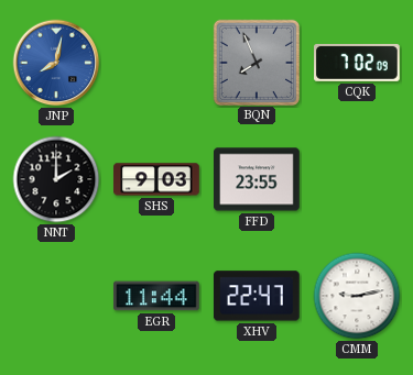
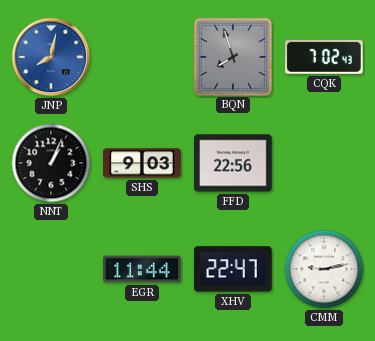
BQN: 7:56 -> 7:57
CQK: 7:02:09 -> 7:02:43
NNT: 2:00 -> 1:04
FFD: 23:55 -> 22:56
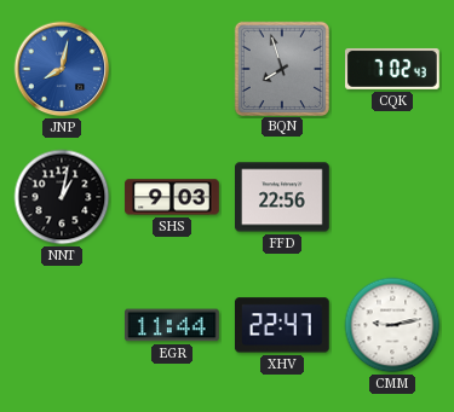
NNT: 1:04 -> 1:02
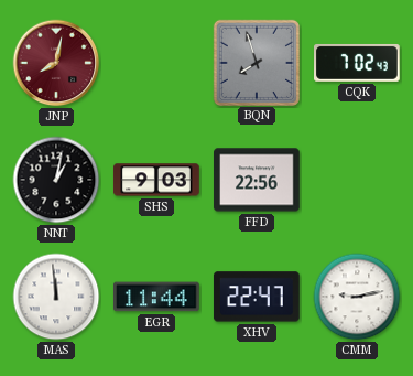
JNP dial: blue -> burgundy
MAS: none -> 11:59
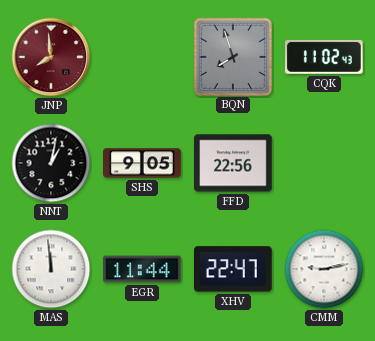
JNP: 8:02 -> 7:59
CQK: 7:02 -> 11:02
SHS: 9:03 -> 9:05
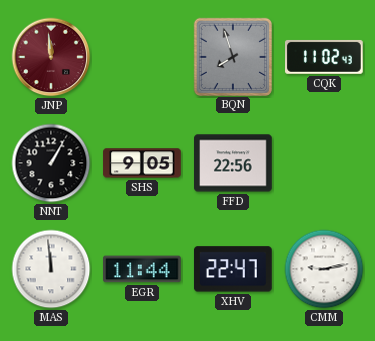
JNP: 7:59 -> 11:59
NNT: 1:02 -> 1:05
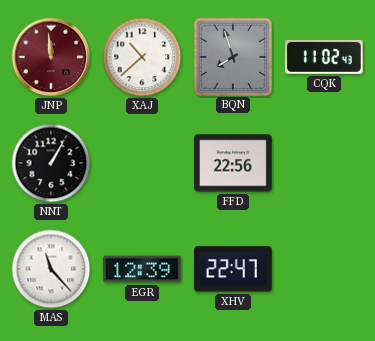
XAJ: none -> 10:38
SHS: 9:05 -> none
MAS: 11:59 -> 11:23
EGR: 11:44 -> 12:39
CMM: 9:13 -> none
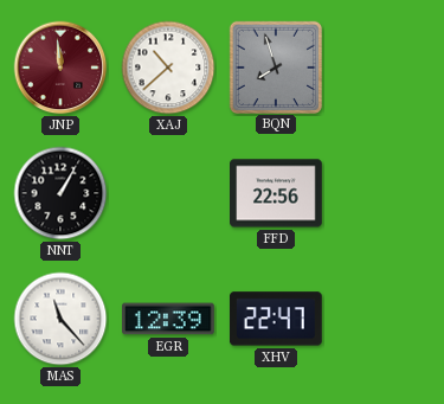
CQK: 11:02 -> none
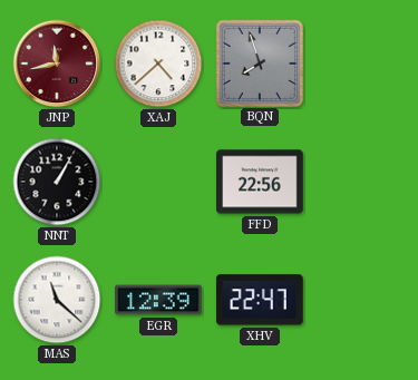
JNP: 11:59 -> 11:43
XAJ: 10:38 -> 4:38
MAS: 11:23 -> 11:22
